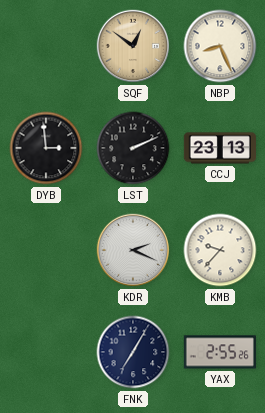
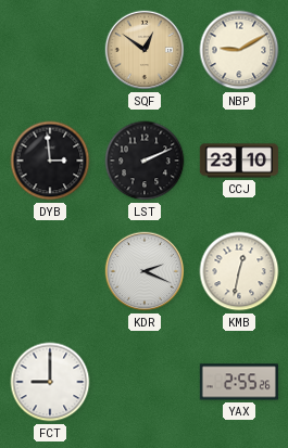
NBP: 8:26 -> 9:10
CCJ: 23:13 -> 23:10
KMB: 9:37 -> 12:32
FCT: none -> 9:00
FNK: 7:05 -> none
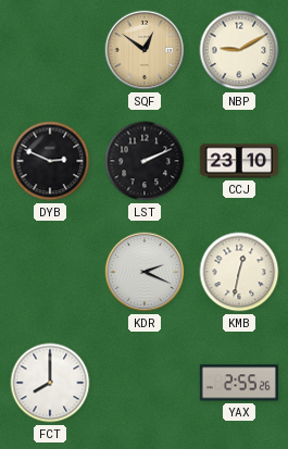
DYB: 2:59 -> 2:49
FCT: 9:00 -> 8:00
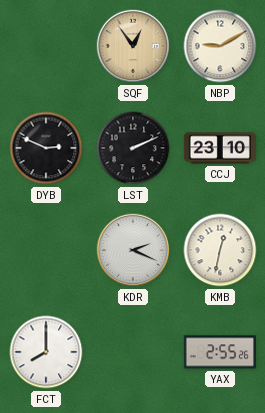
SQF: 12:51 -> 12:54
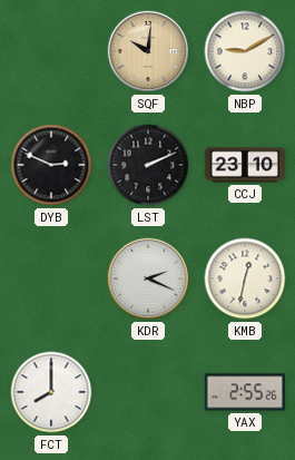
SQF: 12:54 -> 10:01
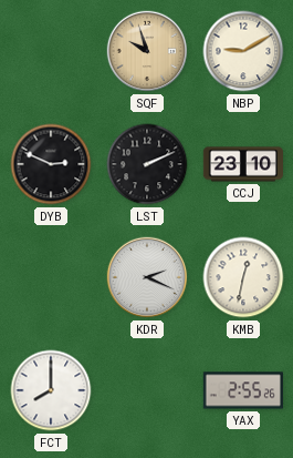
SQF: 10:01 -> 9:57
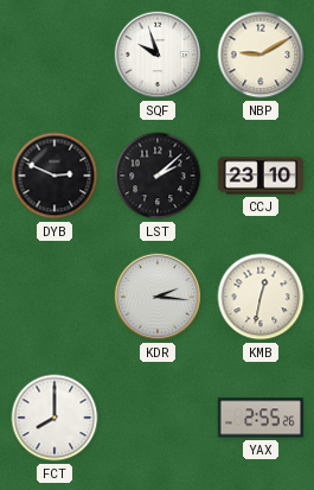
SQF dial: champagne -> white
LST: 2:11 -> 2:08
KDR: 2:19 -> 2:16
